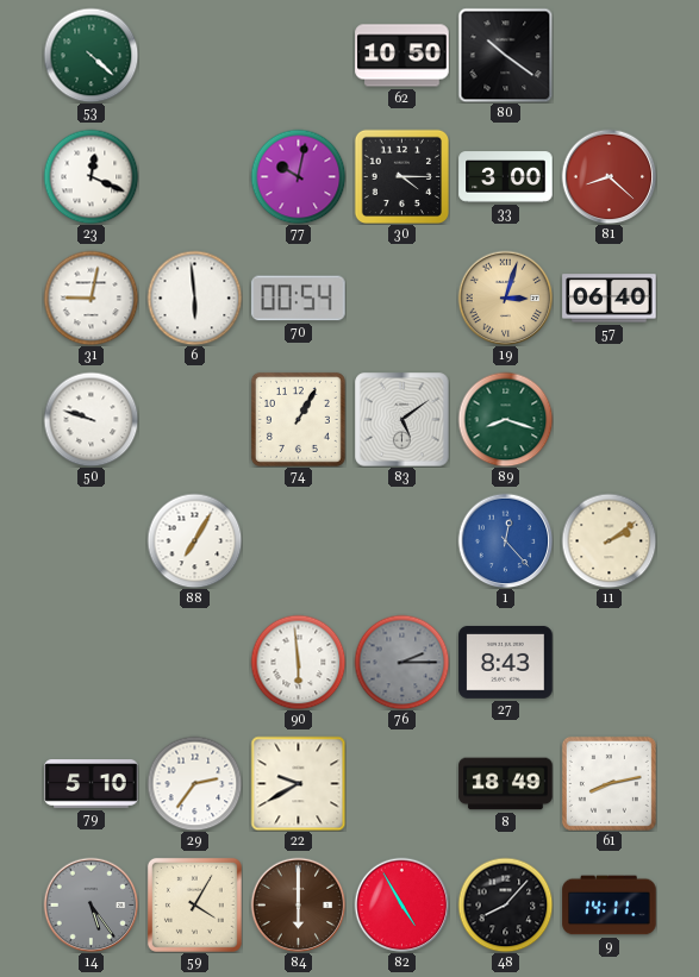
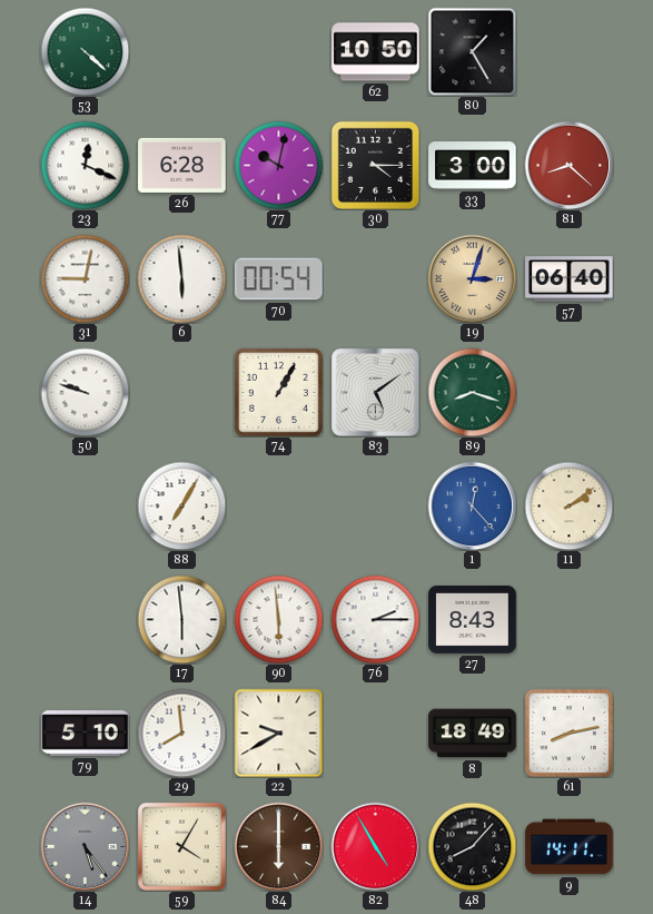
80: 10:21 -> 1:25
26: none -> 6:28
17: none -> 5:59
76 dial: grey -> white
29: 2:36 -> 7:59
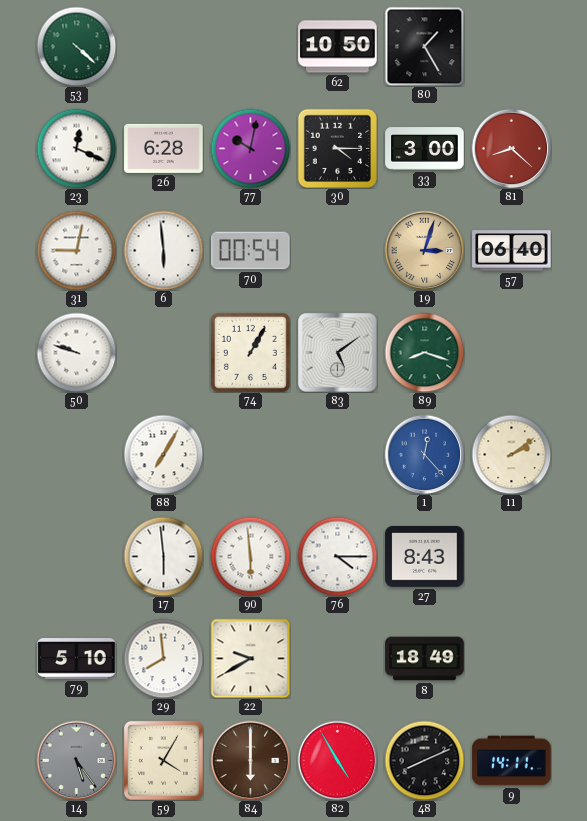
76: 2:15 -> 4:15
61: 8:13 -> none
48: 8:07 -> 8:11
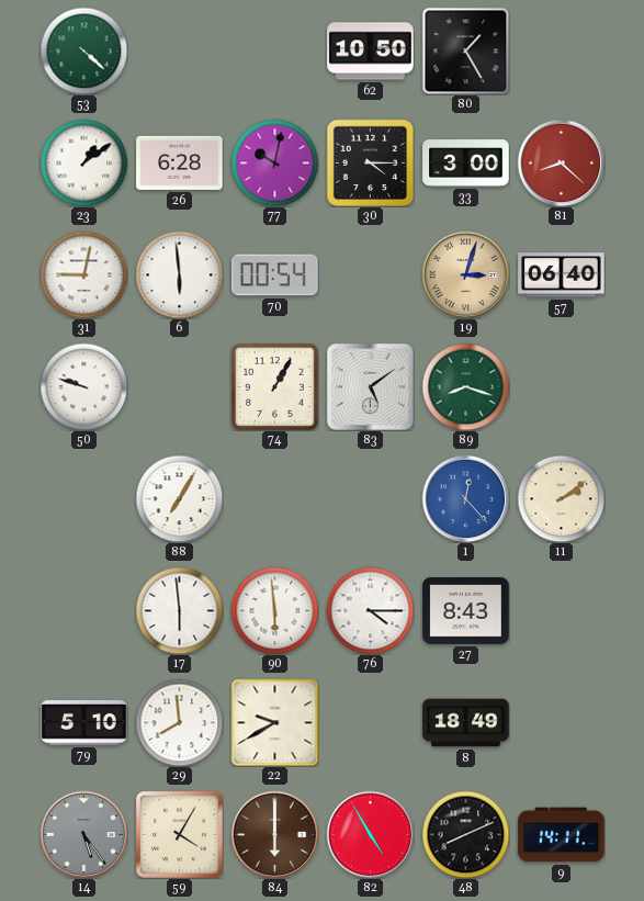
23: 12:19 -> 1:09
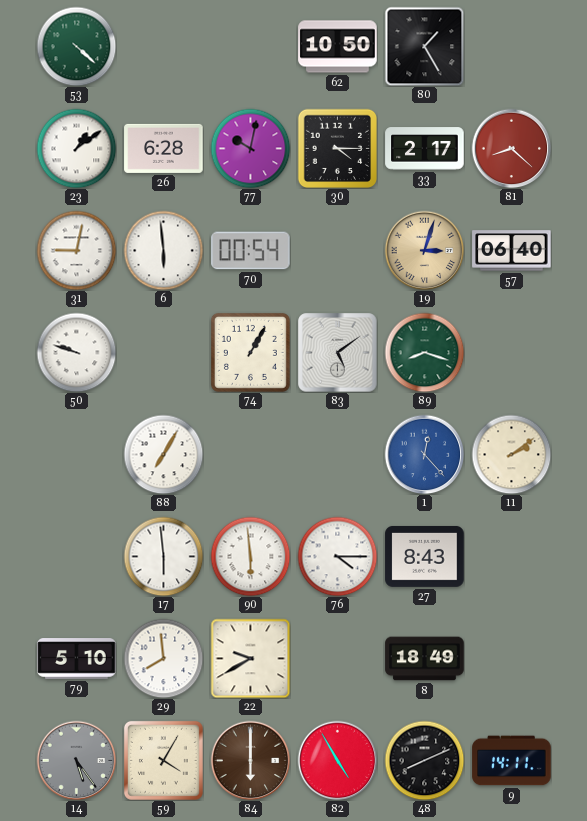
33: 3:00 -> 2:17
